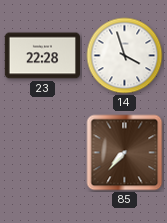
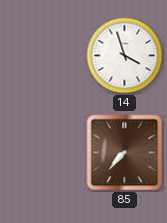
23: 22:28 -> none
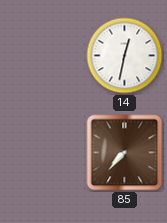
14: 3:57 -> 12:32
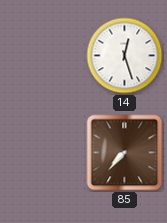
14: 12:32 -> 12:27
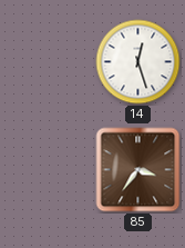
85: 7:37 -> 3:36
